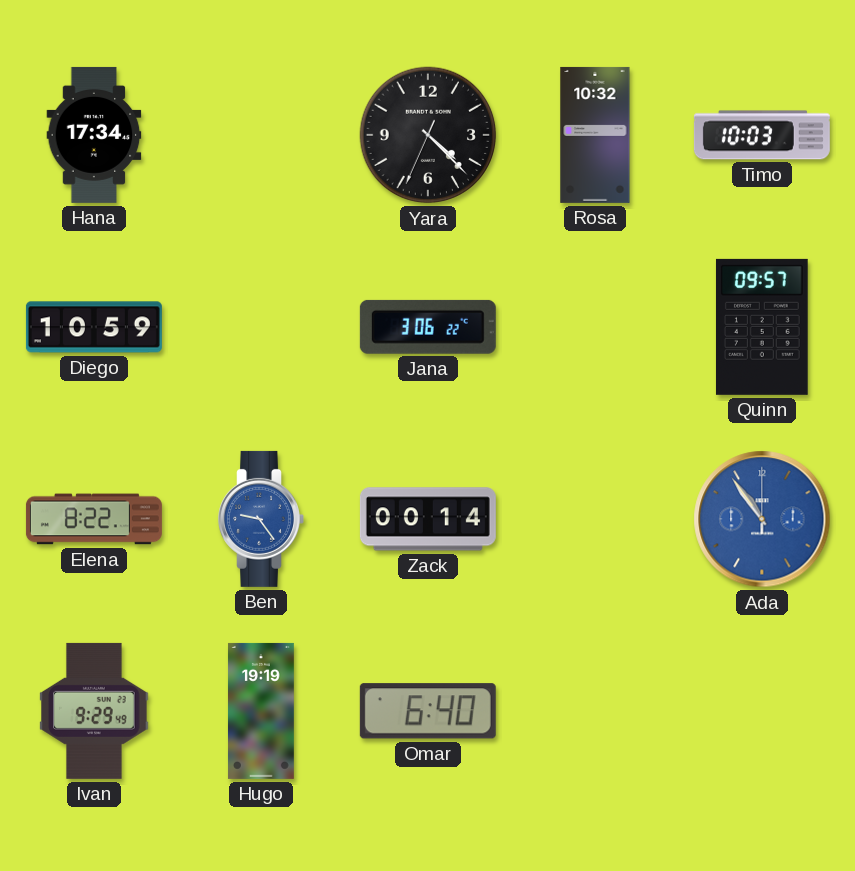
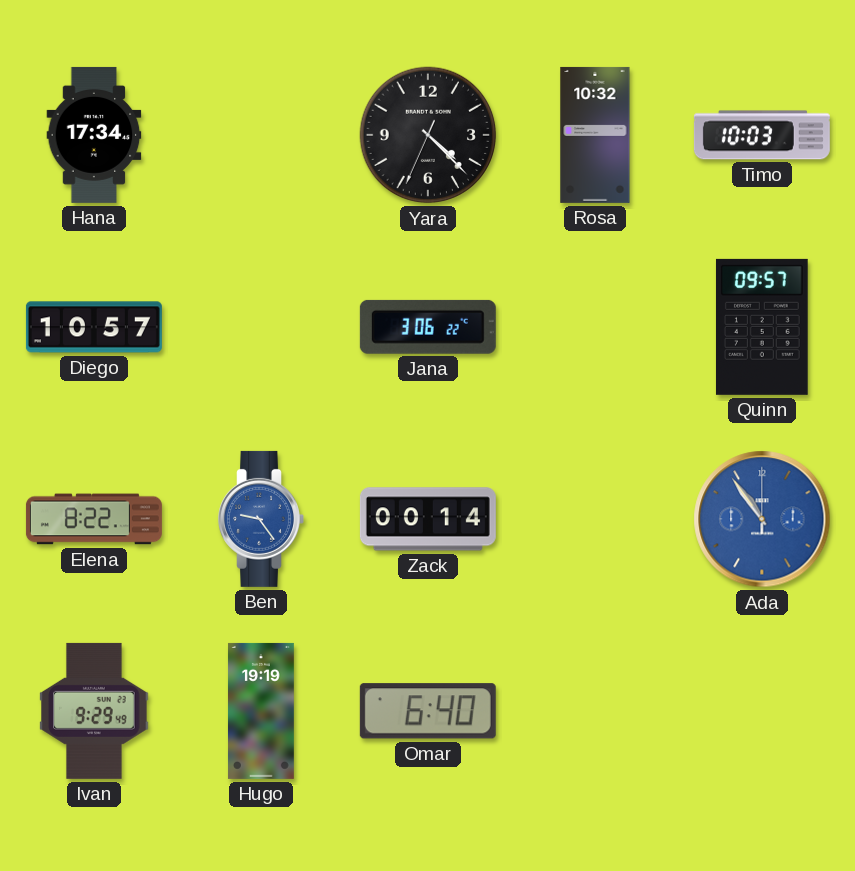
Diego: 10:59 -> 10:57
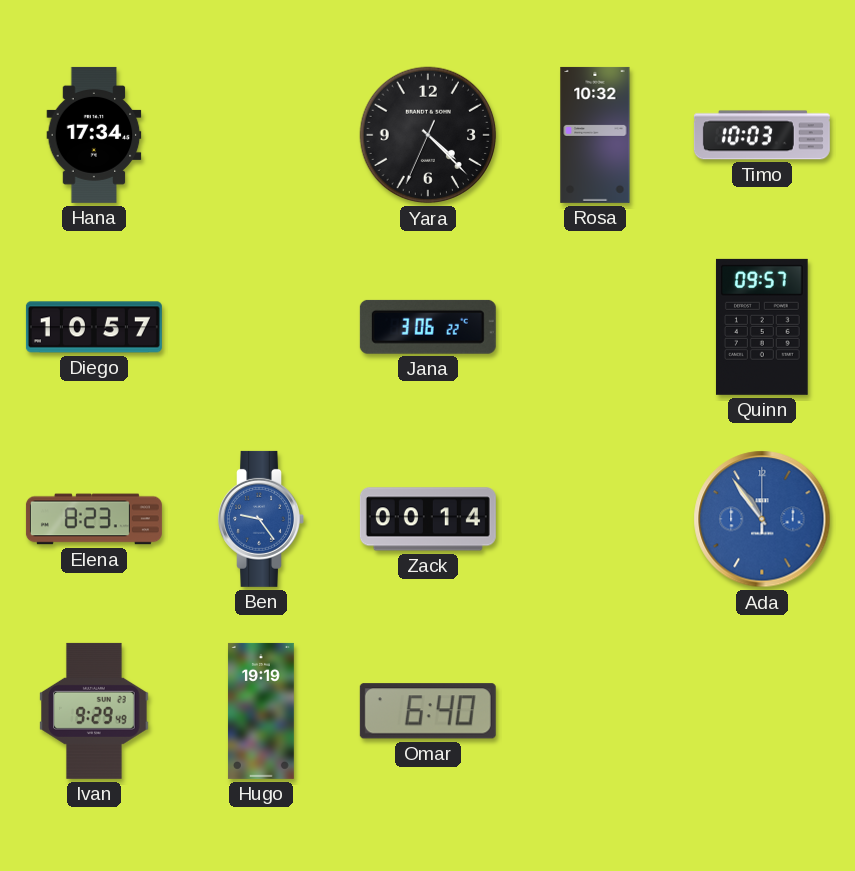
Elena: 8:22 -> 8:23
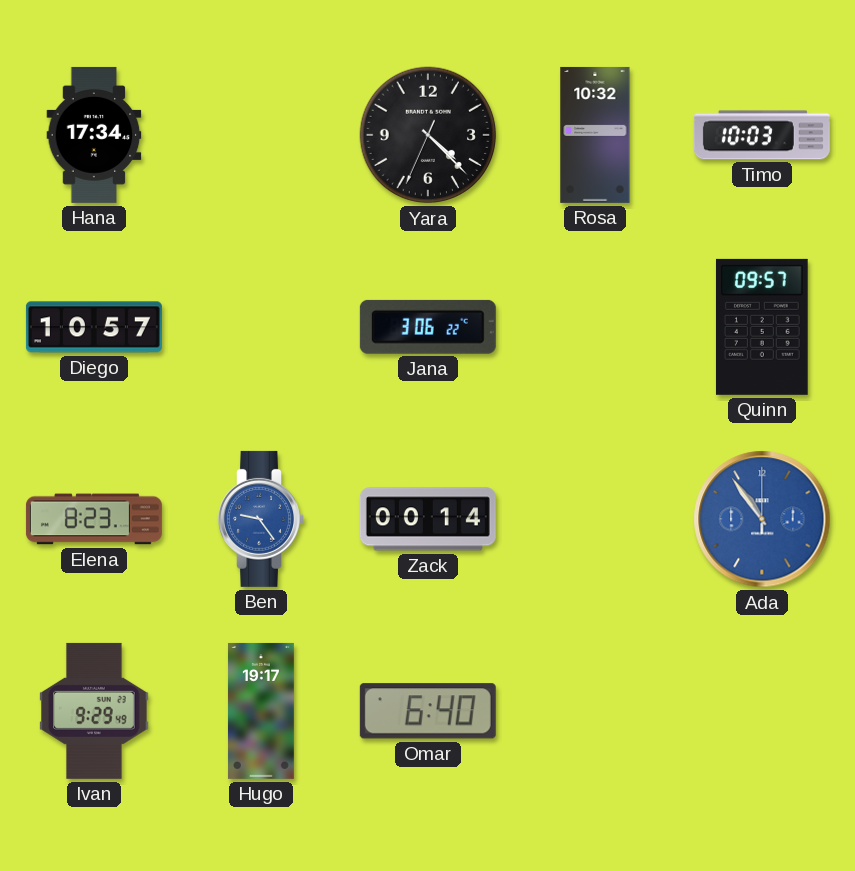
Hugo: 19:19 -> 19:17
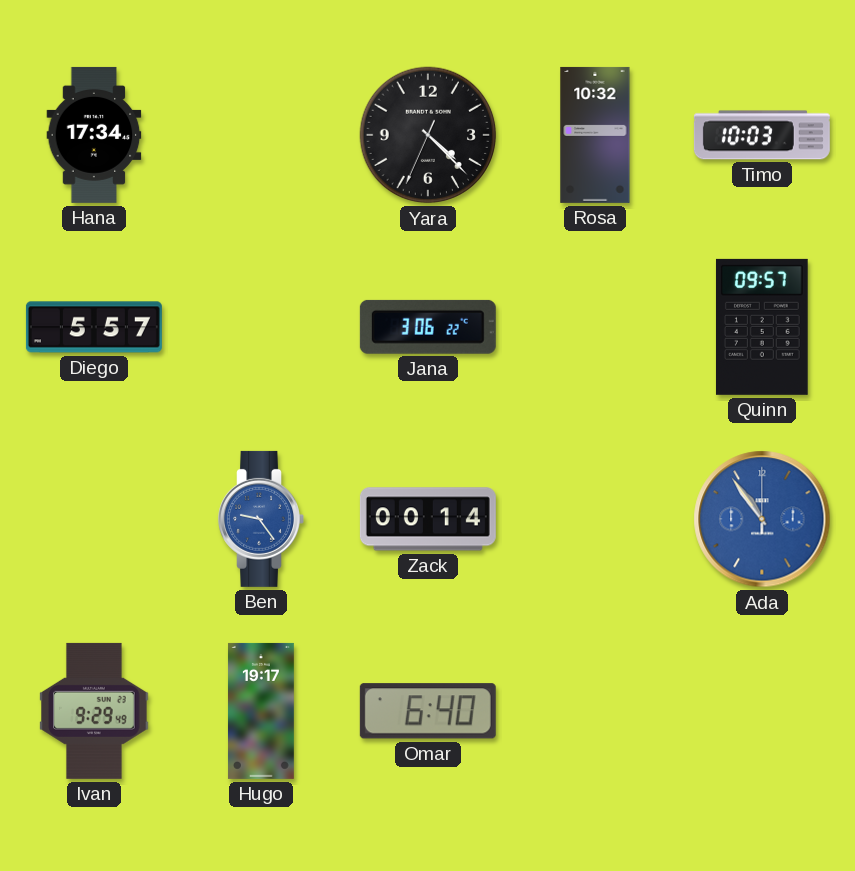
Diego: 10:57 -> 5:57
Elena: 8:23 -> none
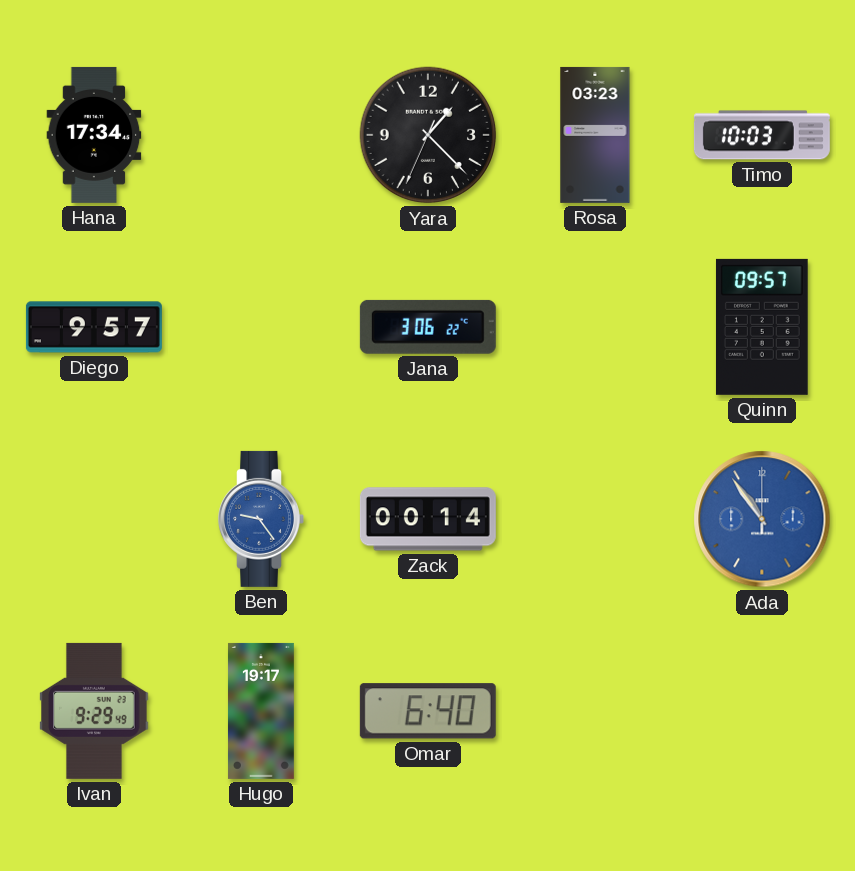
Yara: 4:22 -> 1:22
Rosa: 10:32 -> 03:23
Diego: 5:57 -> 9:57
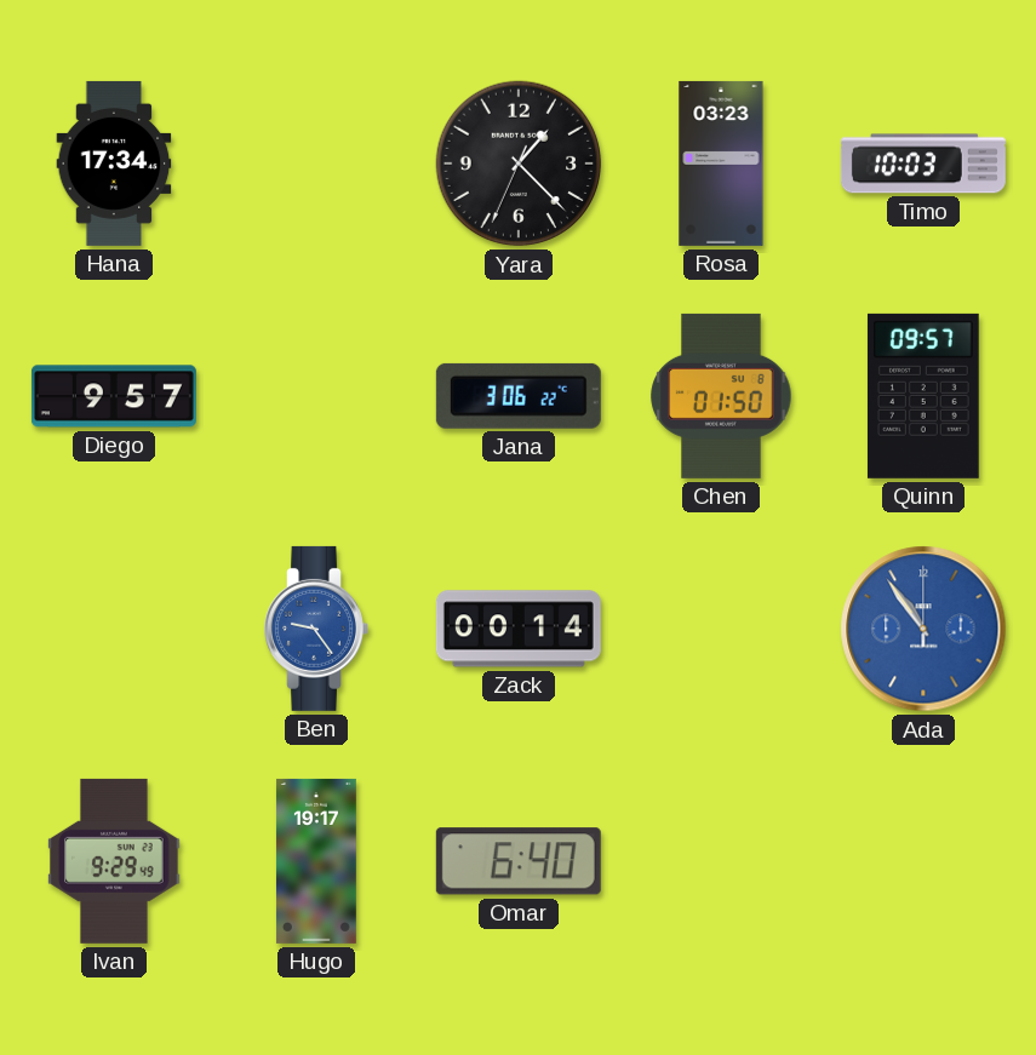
Chen: none -> 01:50
